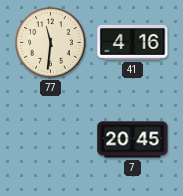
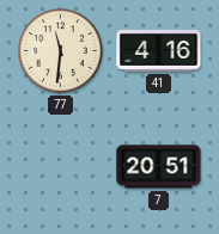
7: 20:45 -> 20:51
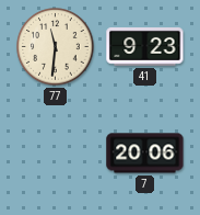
41: 4:16 -> 9:23
7: 20:51 -> 20:06
